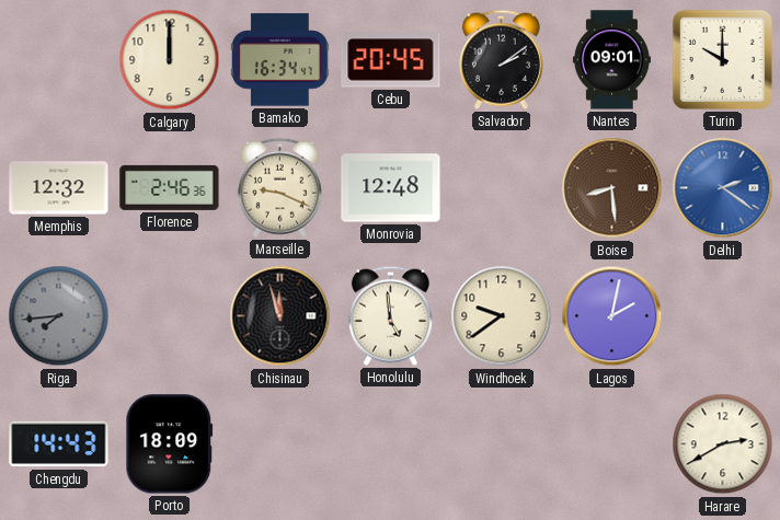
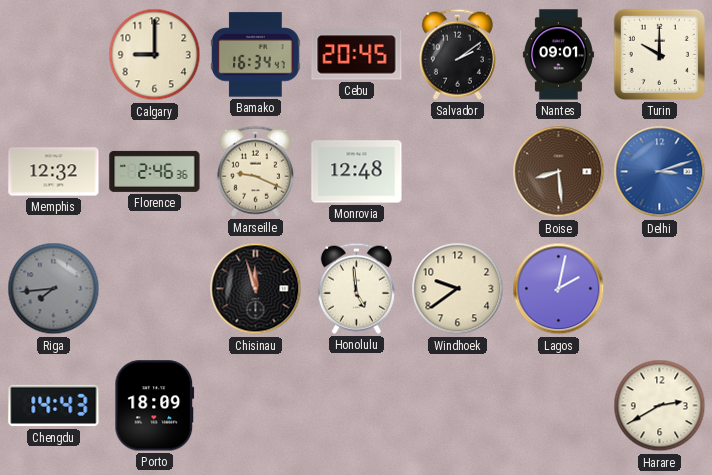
Calgary: 12:00 -> 9:00
Delhi: 2:21 -> 3:12
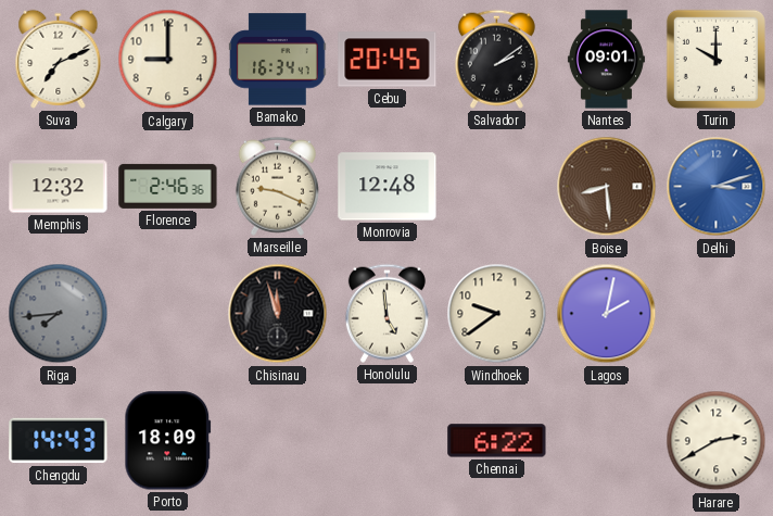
Suva: none -> 7:11
Chennai: none -> 6:22
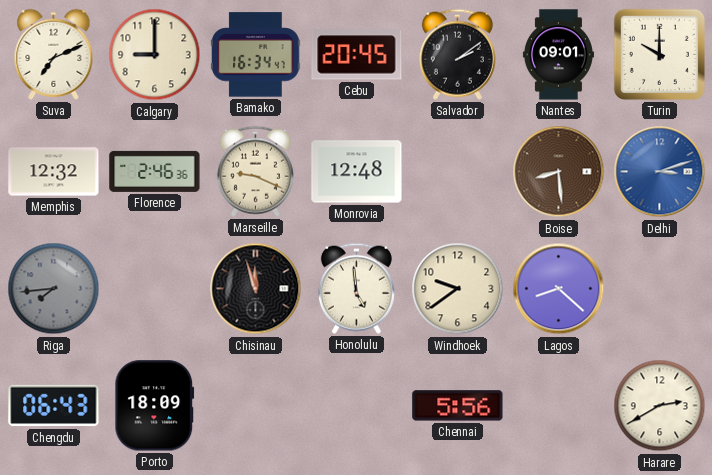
Lagos: 2:02 -> 8:22
Chengdu: 14:43 -> 06:43
Chennai: 6:22 -> 5:56
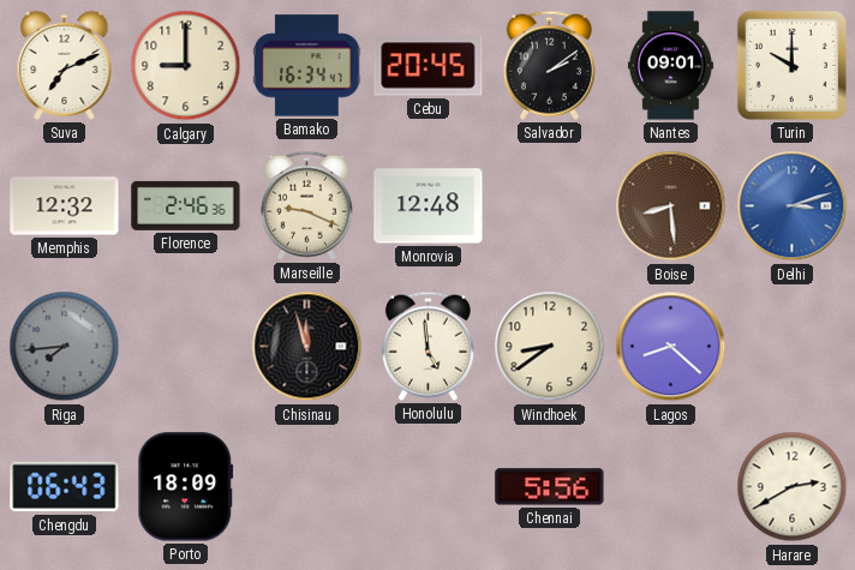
Windhoek: 9:39 -> 8:39
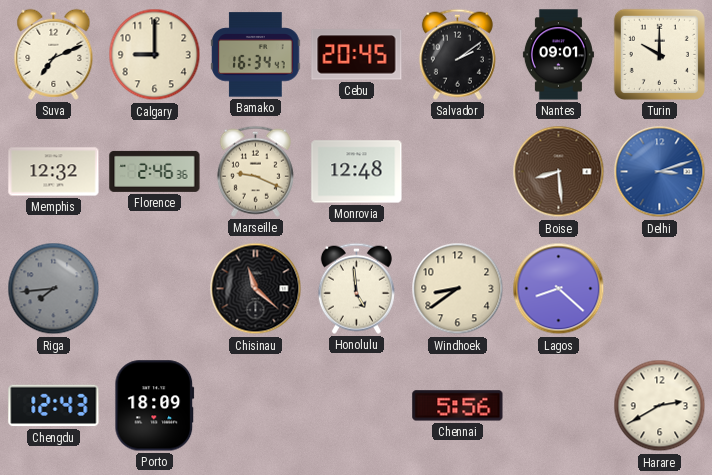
Chisinau: 11:57 -> 11:22
Chengdu: 06:43 -> 12:43
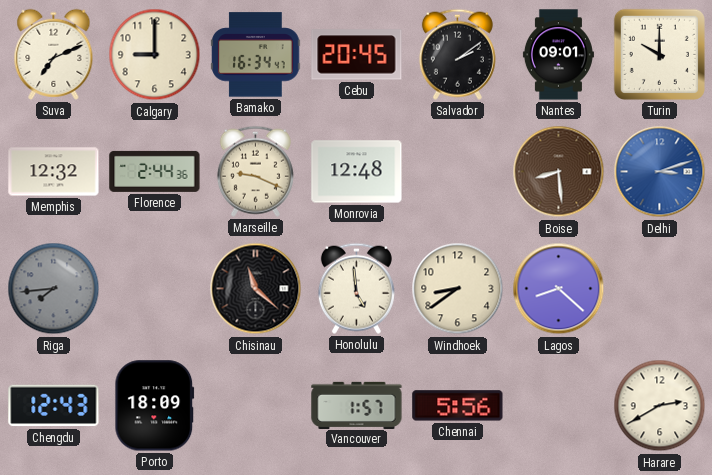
Florence: 2:46 -> 2:44
Vancouver: none -> 1:57
